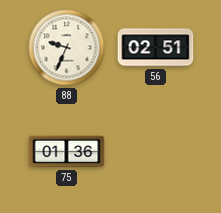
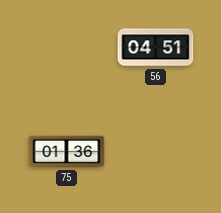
88: 9:34 -> none
56: 02:51 -> 04:51
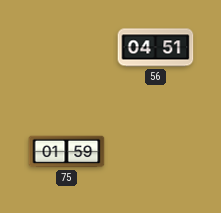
75: 01:36 -> 01:59
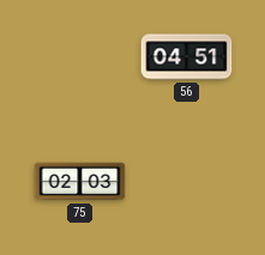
75: 01:59 -> 02:03
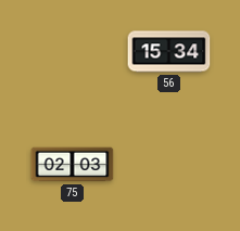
56: 04:51 -> 15:34
